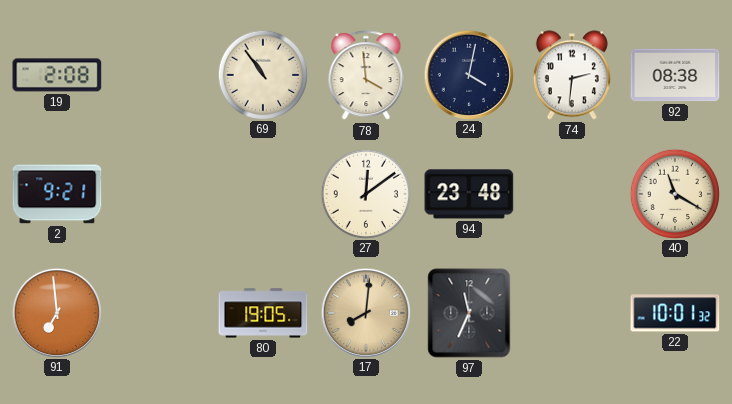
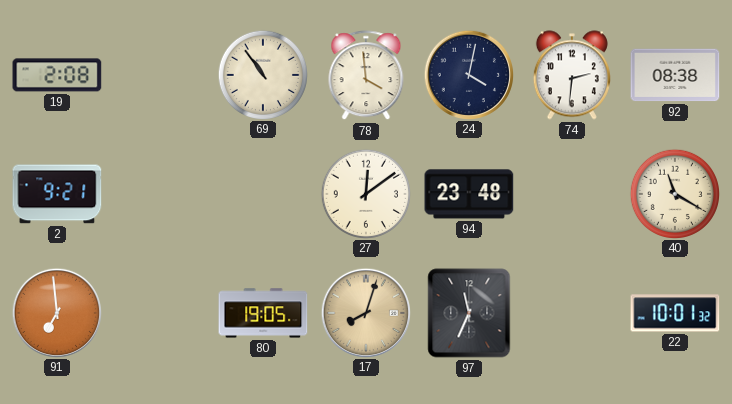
17: 8:01 -> 8:03
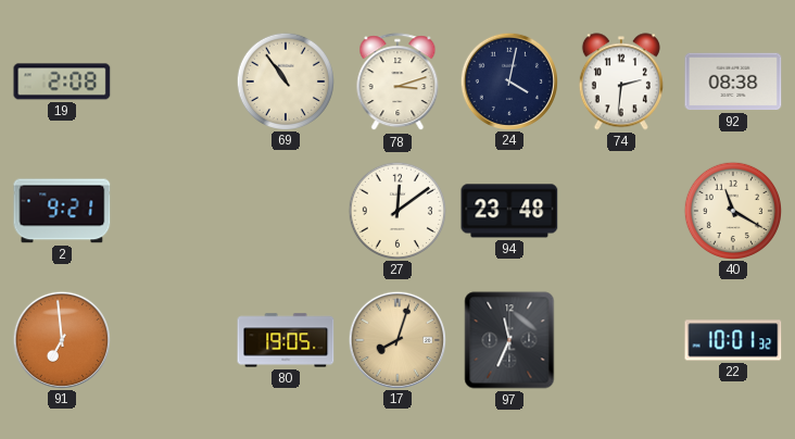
78: 3:59 -> 3:12
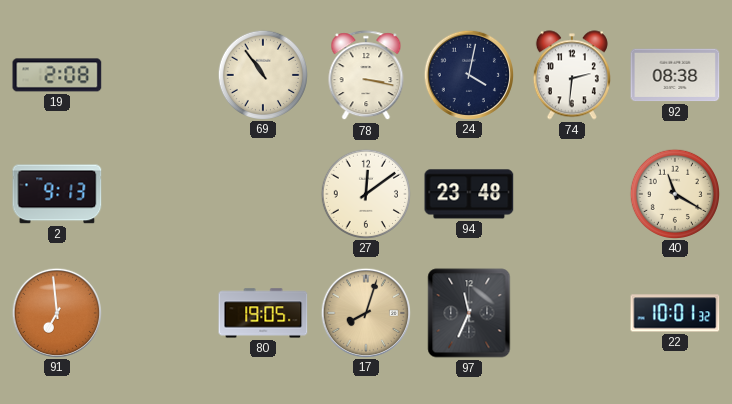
78: 3:12 -> 3:17
2: 9:21 -> 9:13
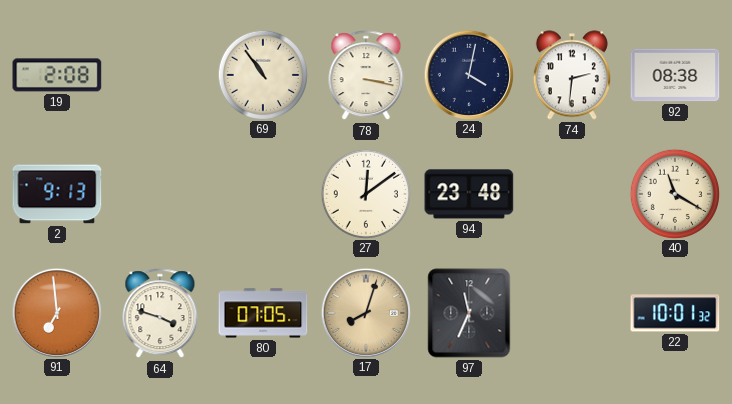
64: none -> 3:48
80: 19:05 -> 07:05
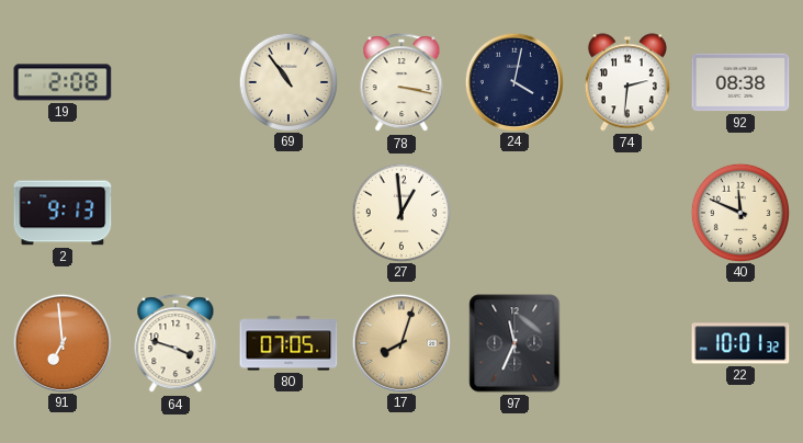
27: 12:09 -> 12:59
94: 23:48 -> none
40: 11:20 -> 11:49
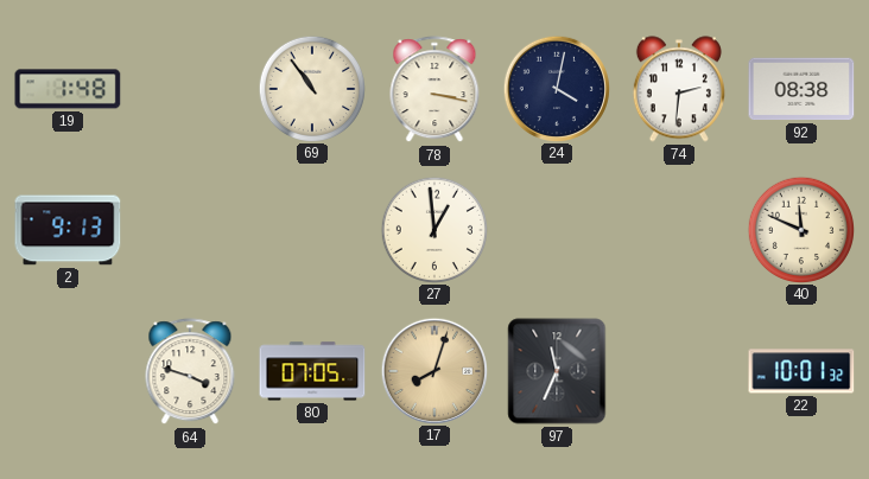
19: 2:08 -> 1:48
91: 6:59 -> none
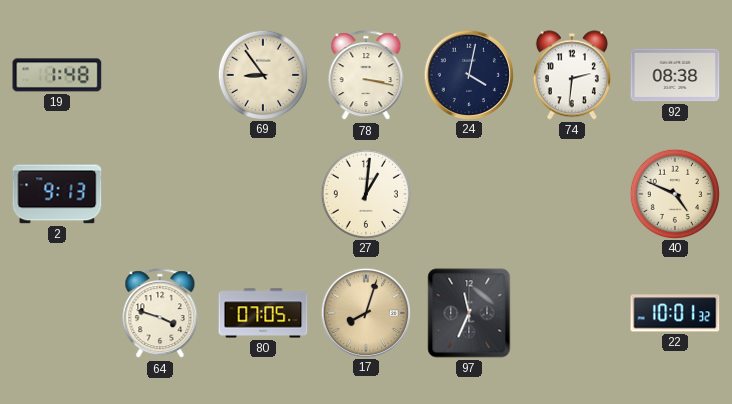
69: 10:54 -> 8:54
27: 12:59 -> 1:01
40: 11:49 -> 4:49
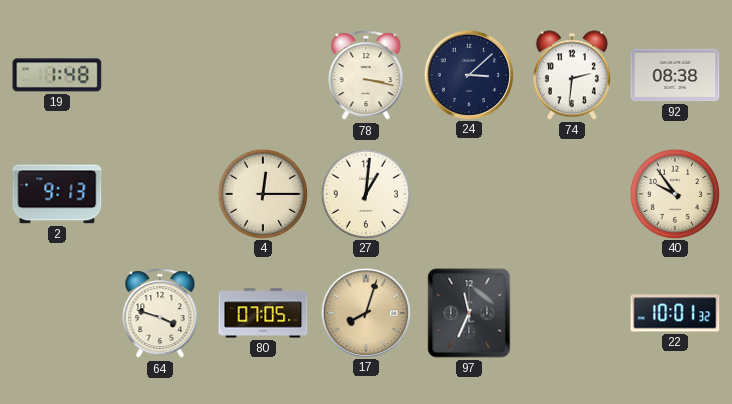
69: 8:54 -> none
24: 4:02 -> 3:08
4: none -> 12:15
40: 4:49 -> 9:54
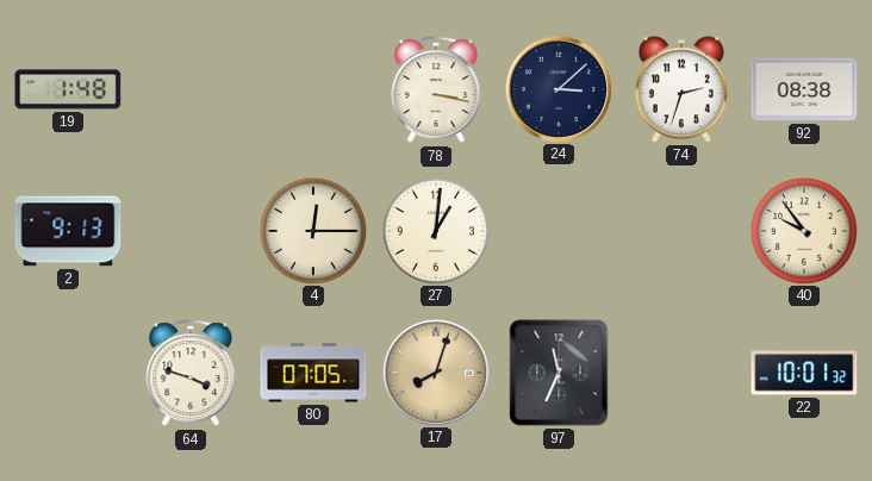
74: 2:31 -> 2:33
